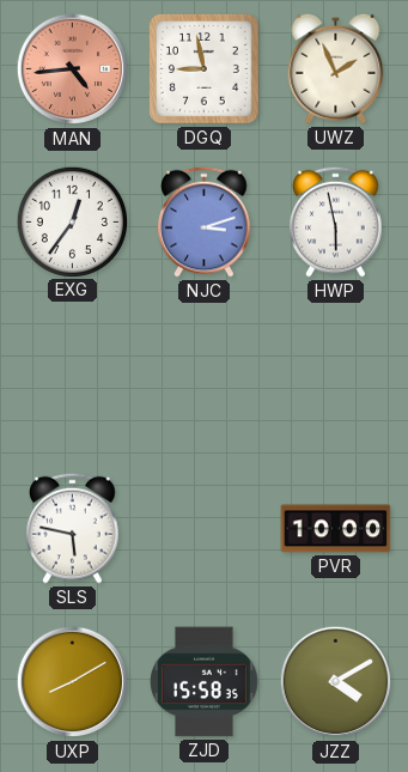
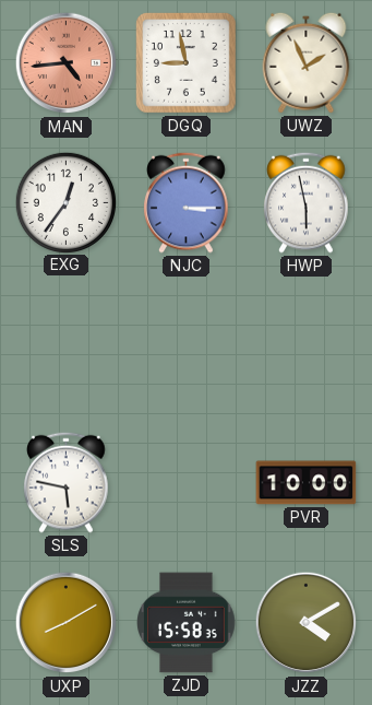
NJC: 3:12 -> 3:15
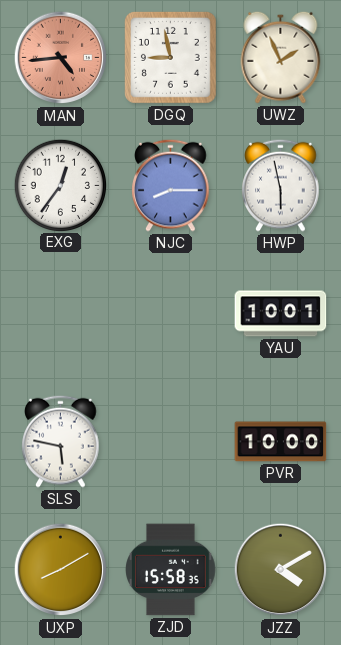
NJC: 3:15 -> 8:15
YAU: none -> 10:01
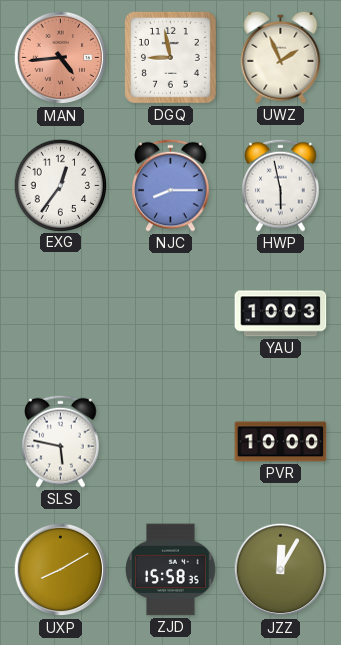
YAU: 10:01 -> 10:03
JZZ: 4:10 -> 12:05
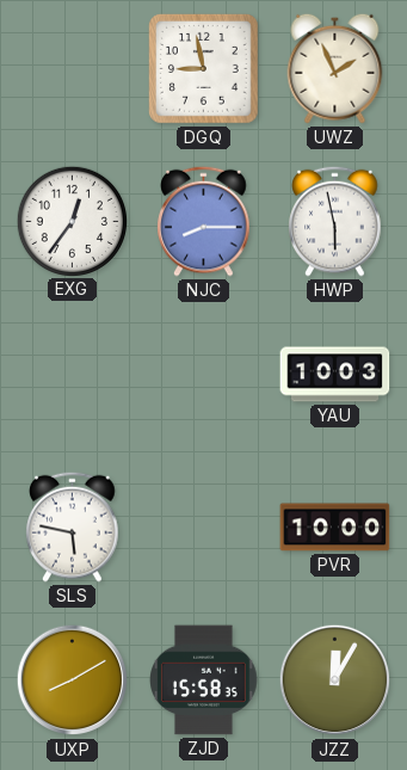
MAN: 4:44 -> none
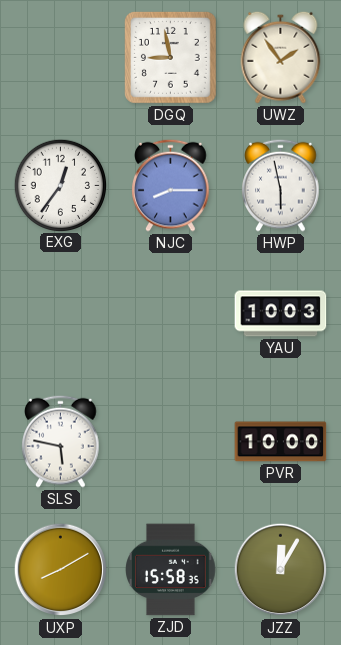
UWZ: 1:56 -> 1:54
